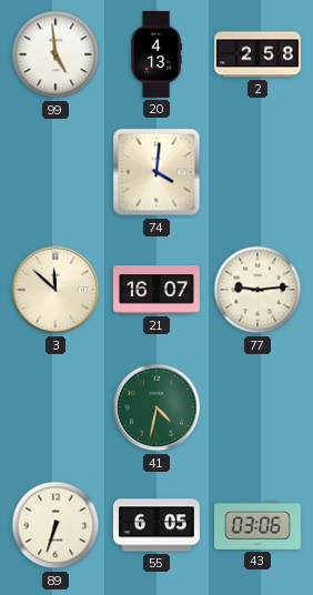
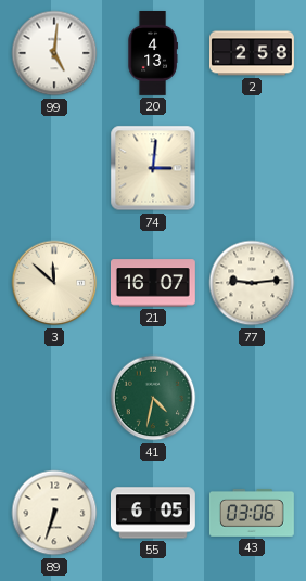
99: 4:59 -> 5:01
74: 4:01 -> 3:01
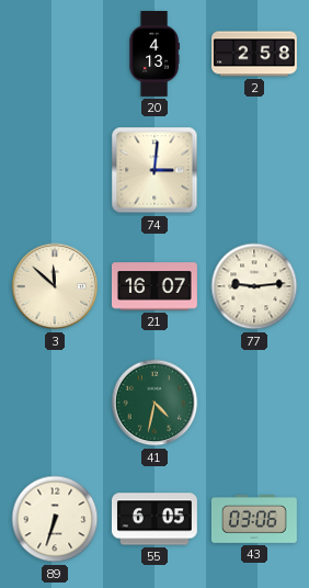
99: 5:01 -> none
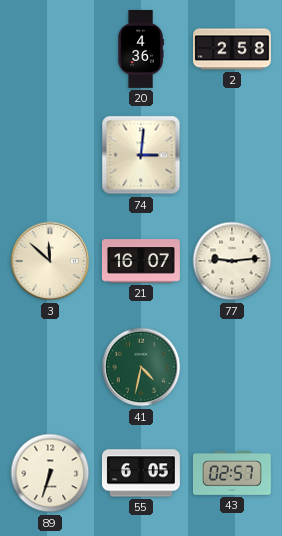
20: 4:13 -> 4:36
43: 03:06 -> 02:57
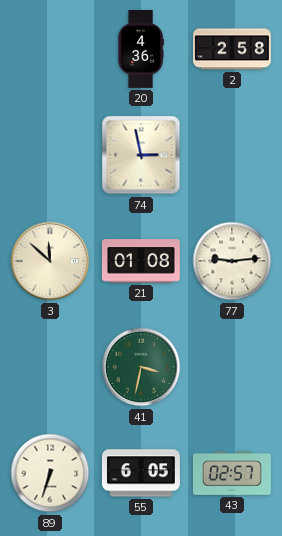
74: 3:01 -> 2:58
21: 16:07 -> 01:08
41: 4:32 -> 3:32
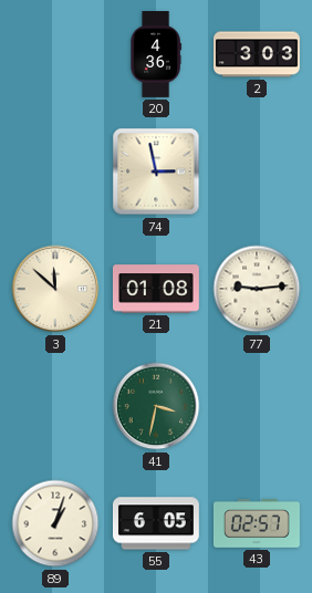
2: 2:58 -> 3:03
89: 6:33 -> 1:03
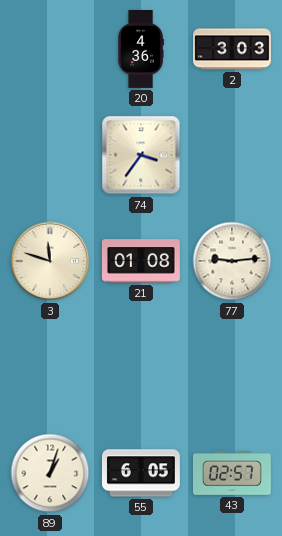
74: 2:58 -> 3:36
3: 11:52 -> 11:48
41: 3:32 -> none
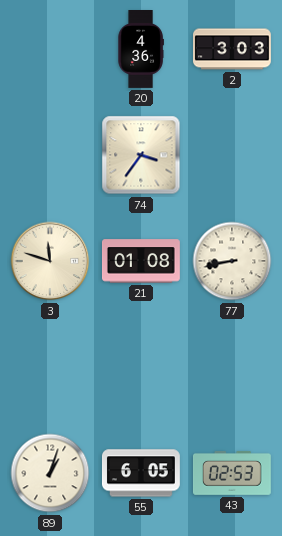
77: 9:14 -> 8:43
43: 02:57 -> 02:53
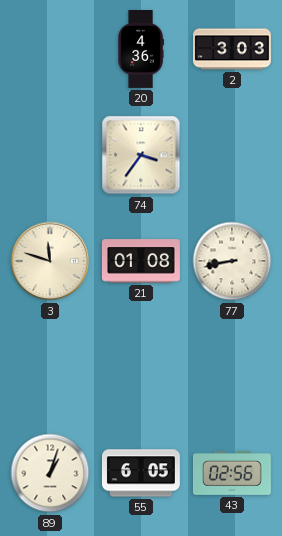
43: 02:53 -> 02:56
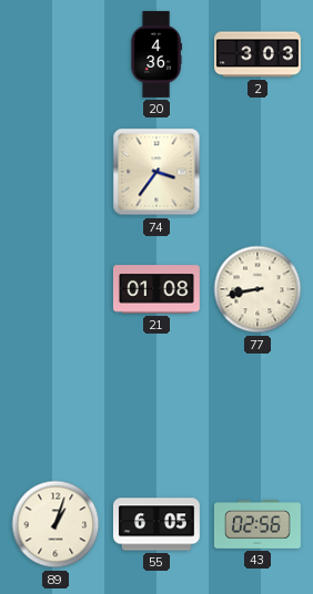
3: 11:48 -> none
